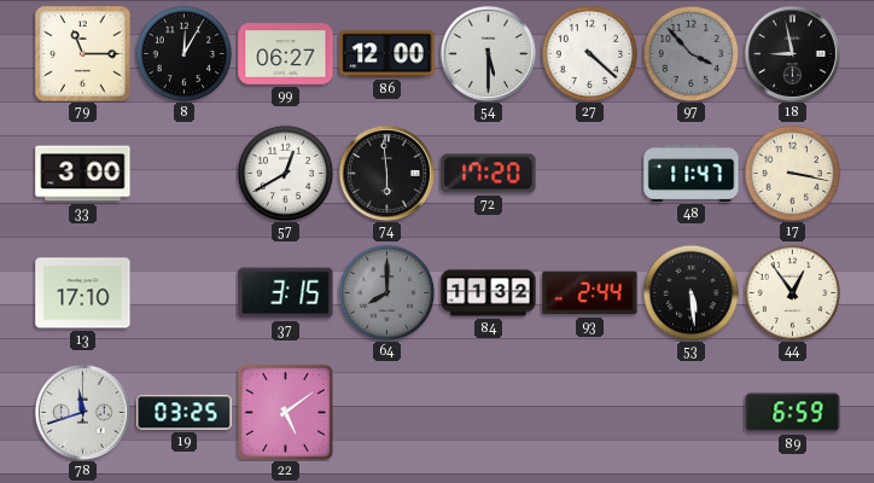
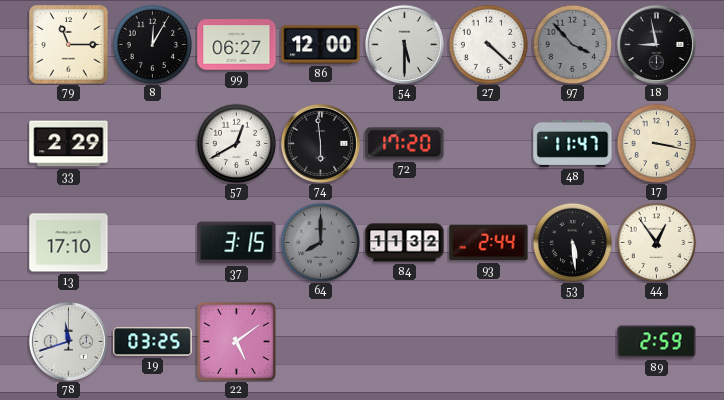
33: 3:00 -> 2:29
89: 6:59 -> 2:59
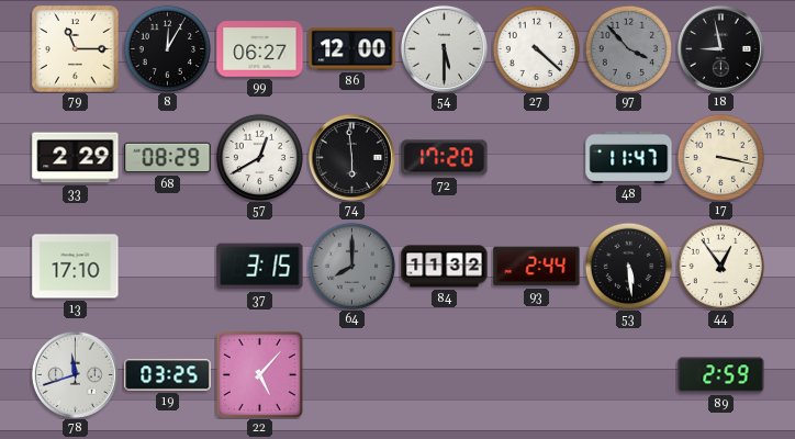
68: none -> 08:29
22: 5:09 -> 5:07
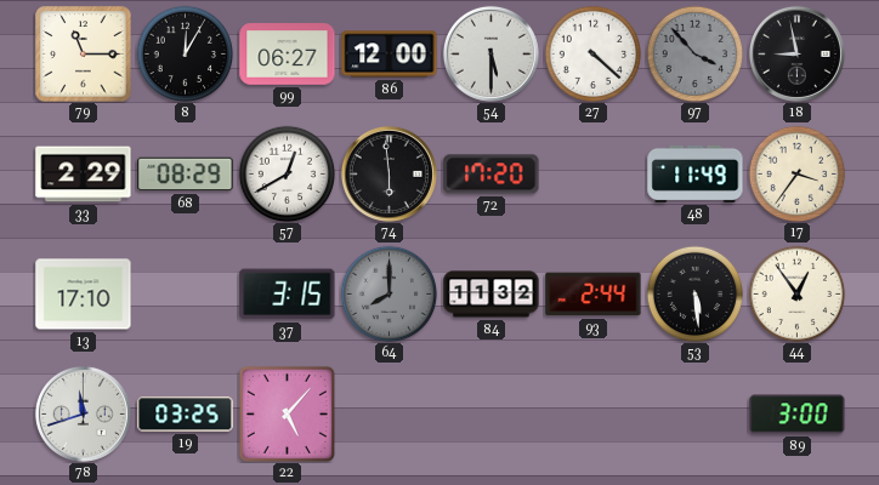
48: 11:47 -> 11:49
17: 3:17 -> 3:36
89: 2:59 -> 3:00
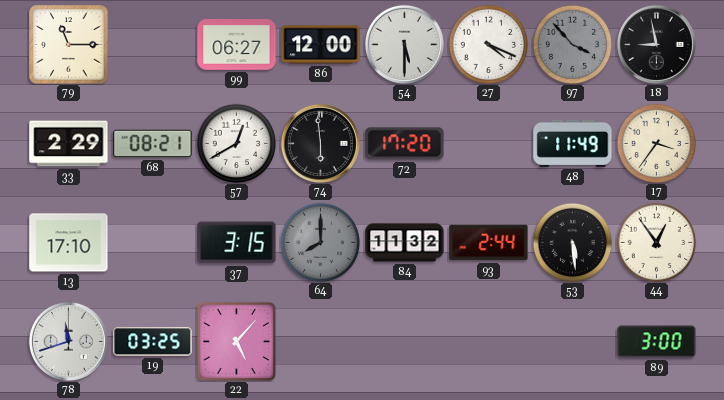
8: 12:05 -> none
27: 4:22 -> 4:19
68: 08:29 -> 08:21
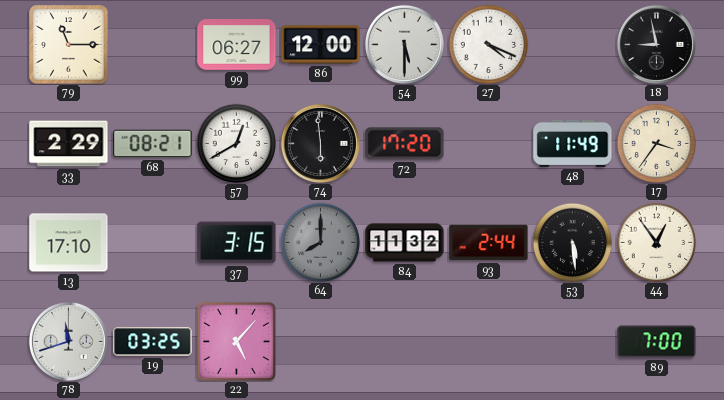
97: 3:53 -> none
89: 3:00 -> 7:00
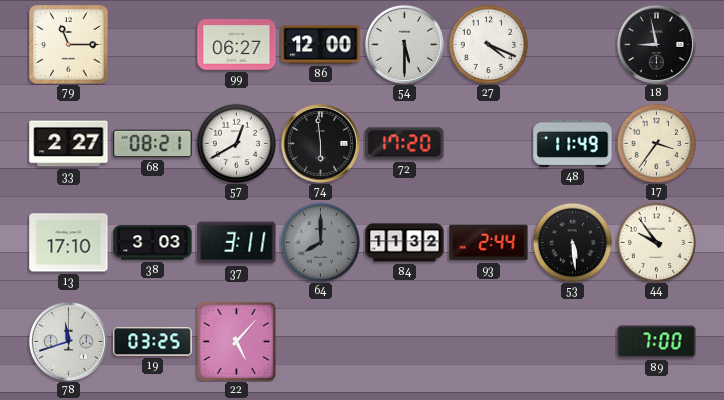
33: 2:29 -> 2:27
38: none -> 3:03
37: 3:15 -> 3:11
44: 12:54 -> 9:54
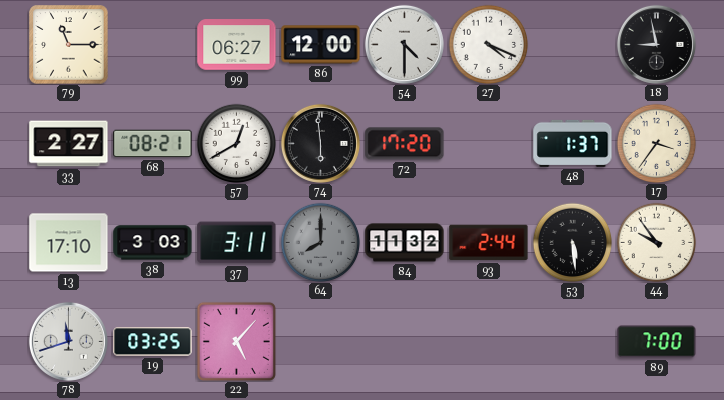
54: 5:30 -> 4:30
48: 11:49 -> 1:37
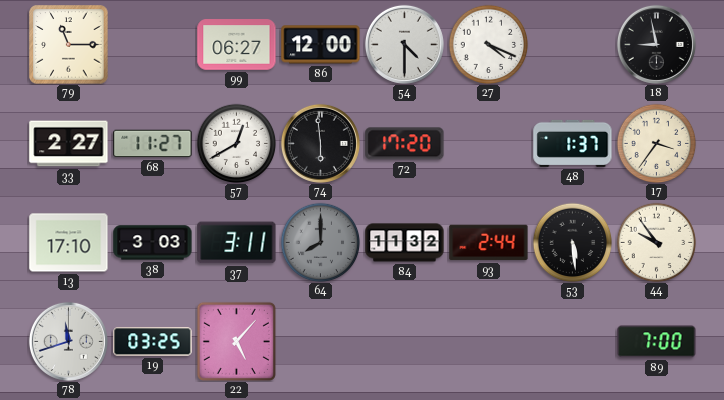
68: 08:21 -> 11:27
